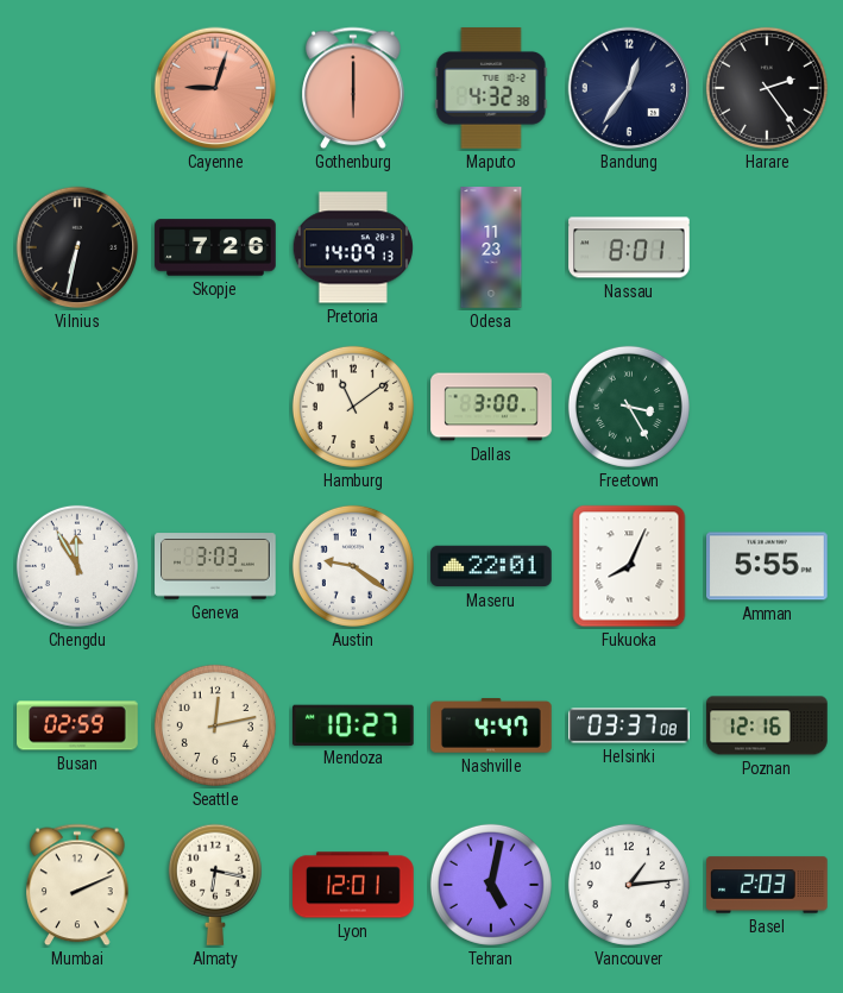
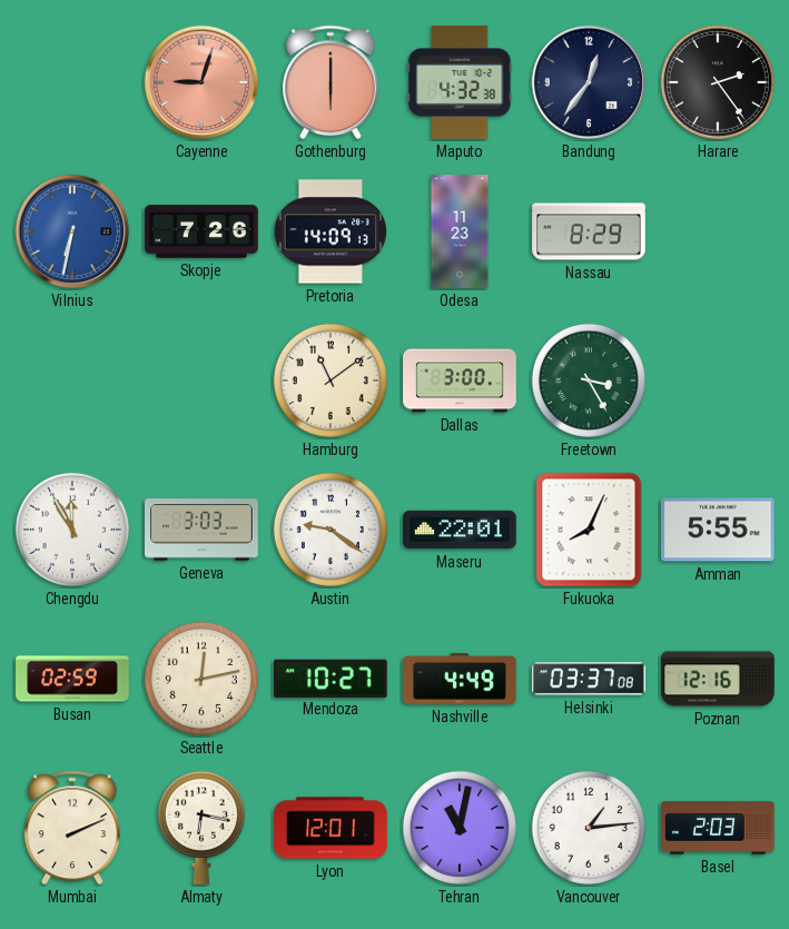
Vilnius dial: black -> blue
Nassau: 8:01 -> 8:29
Nashville: 4:47 -> 4:49
Tehran: 5:02 -> 11:02
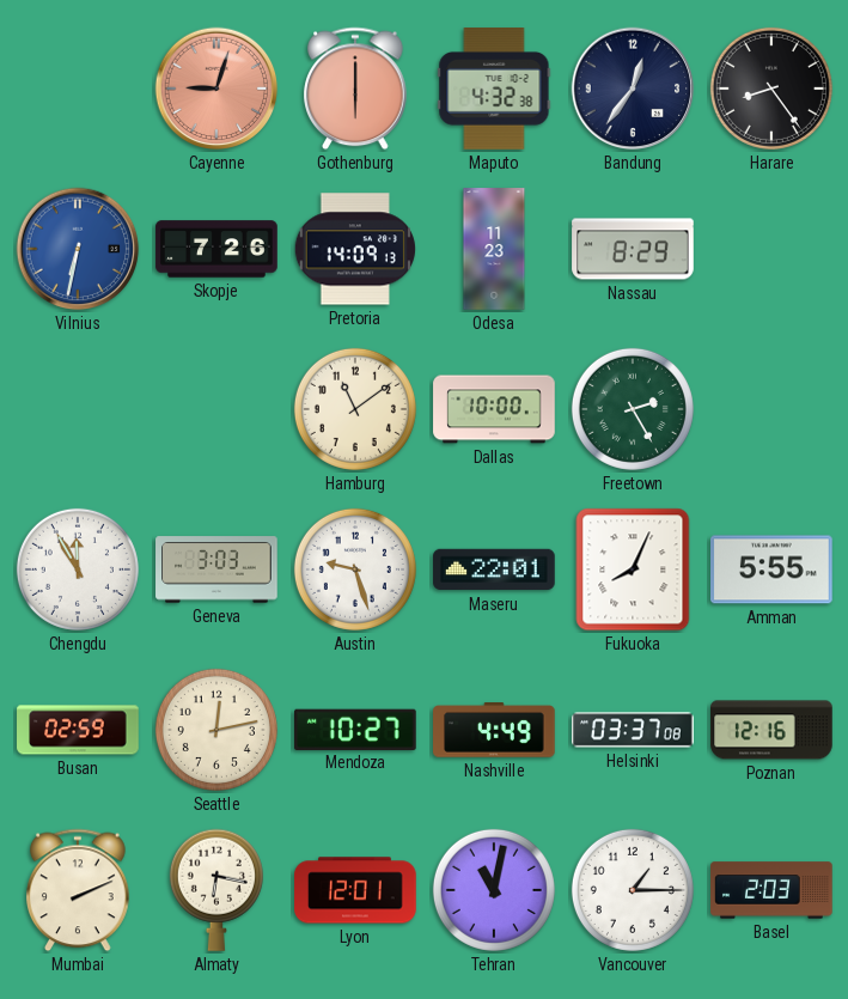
Harare: 2:24 -> 8:24
Dallas: 3:00 -> 10:00
Freetown: 3:25 -> 2:25
Austin: 9:21 -> 9:27
Vancouver: 1:14 -> 1:15
